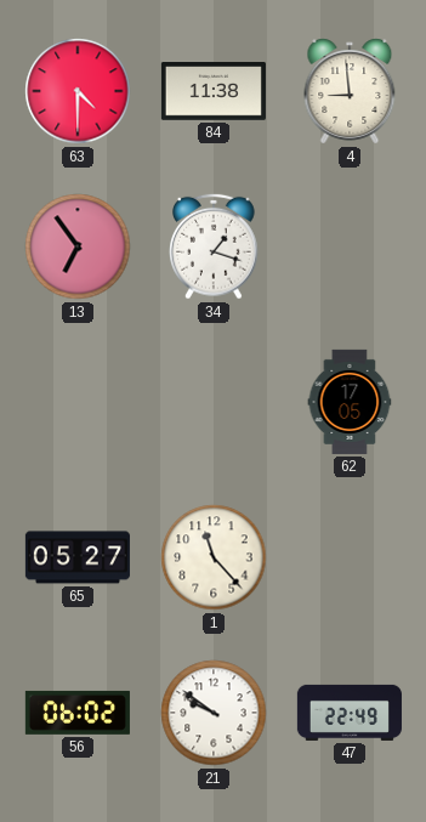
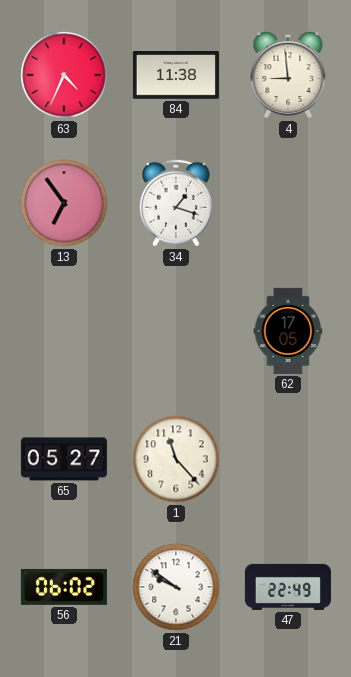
63: 4:30 -> 4:34
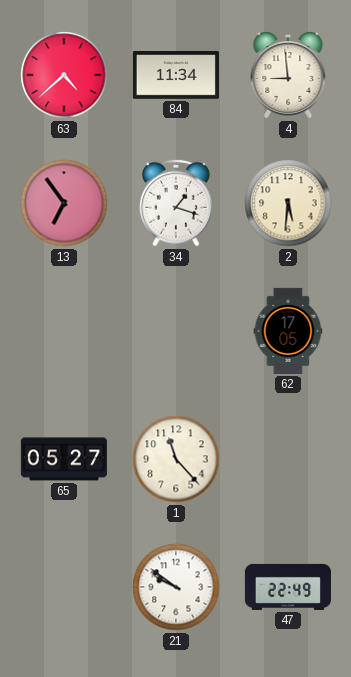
63: 4:34 -> 4:38
84: 11:38 -> 11:34
2: none -> 5:31
56: 06:02 -> none
